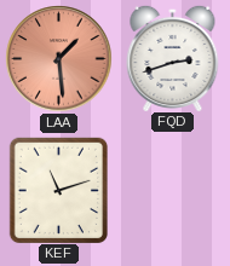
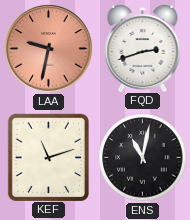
LAA: 1:29 -> 9:32
ENS: none -> 11:02
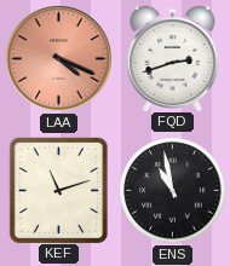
LAA: 9:32 -> 4:19
ENS: 11:02 -> 10:58
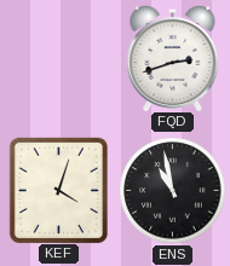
LAA: 4:19 -> none
KEF: 11:12 -> 4:03
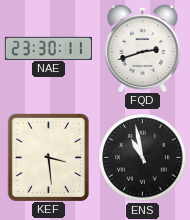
NAE: none -> 23:30
KEF: 4:03 -> 3:29
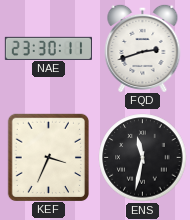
KEF: 3:29 -> 3:34
ENS: 10:58 -> 11:32
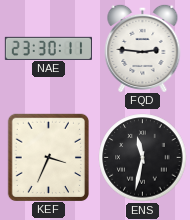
FQD: 2:42 -> 2:46
